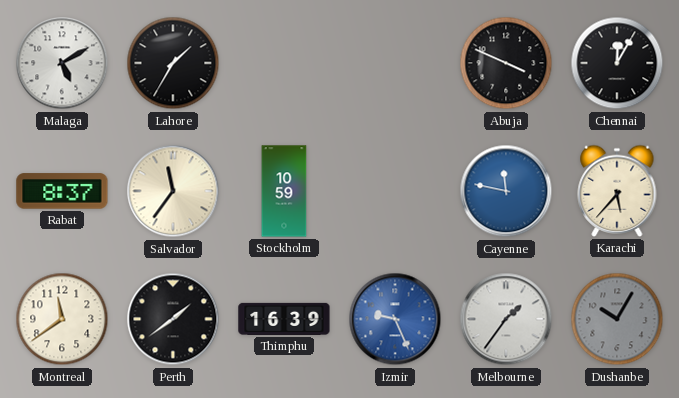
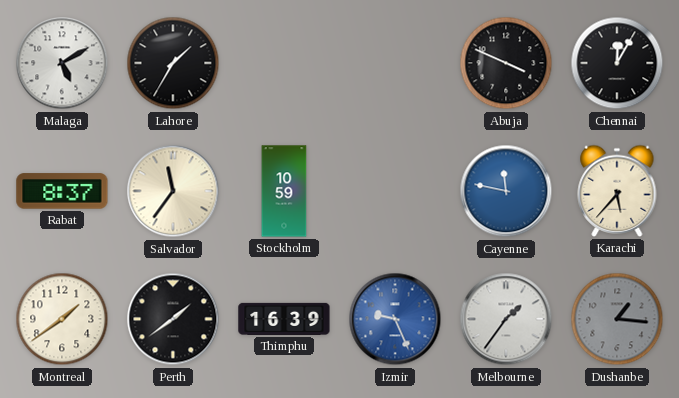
Montreal: 11:39 -> 1:39
Dushanbe: 10:05 -> 1:16
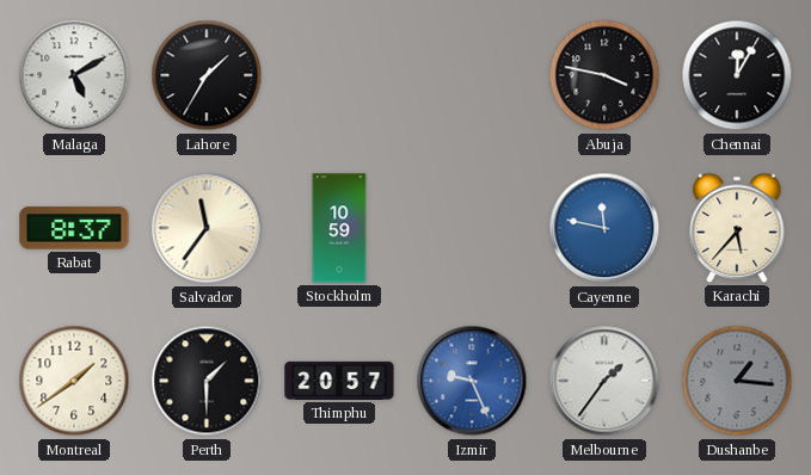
Abuja: 3:49 -> 3:47
Perth: 1:39 -> 1:30
Thimphu: 16:39 -> 20:57
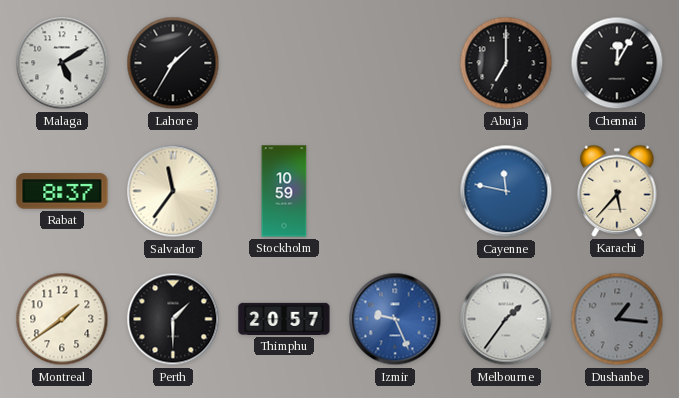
Abuja: 3:47 -> 7:00
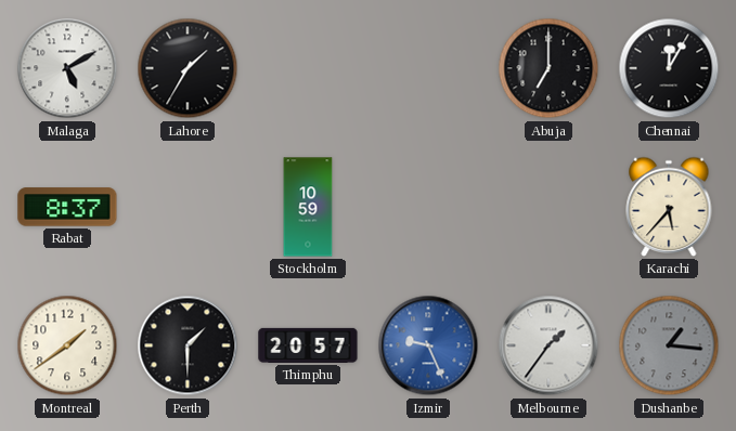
Salvador: 11:36 -> none
Cayenne: 11:47 -> none
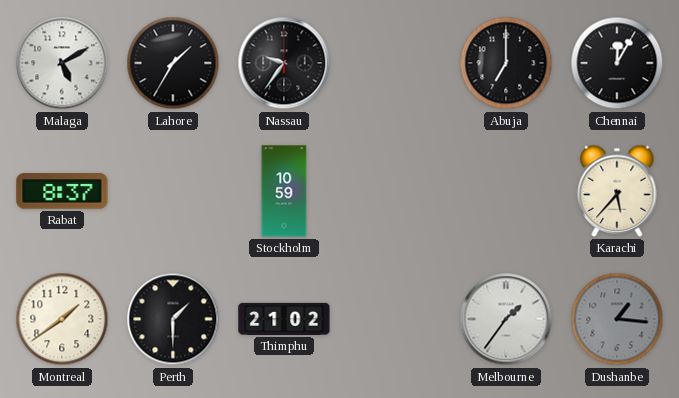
Nassau: none -> 9:36
Thimphu: 20:57 -> 21:02
Izmir: 9:26 -> none
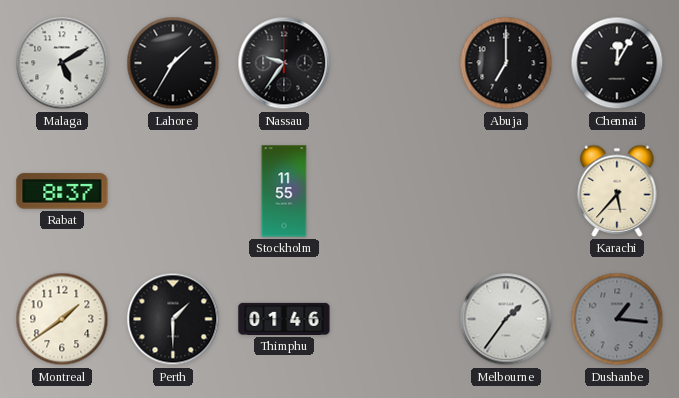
Stockholm: 10:59 -> 11:55
Thimphu: 21:02 -> 01:46
